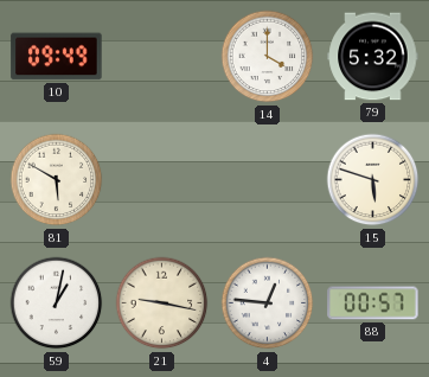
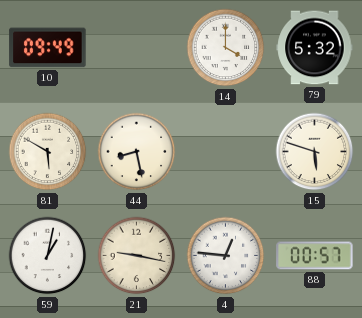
44: none -> 8:28
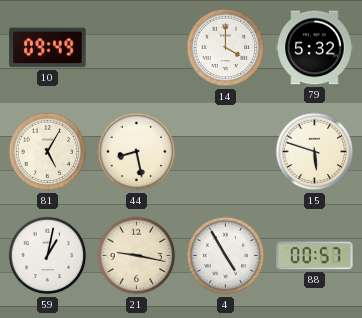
81: 5:50 -> 5:05
4: 12:46 -> 4:55
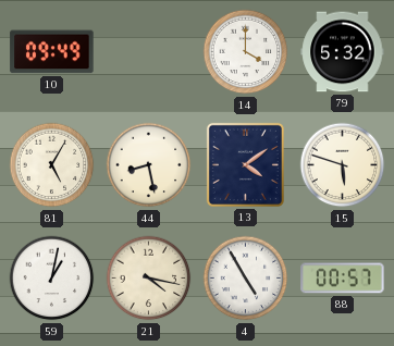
13: none -> 4:09
21: 9:17 -> 4:17
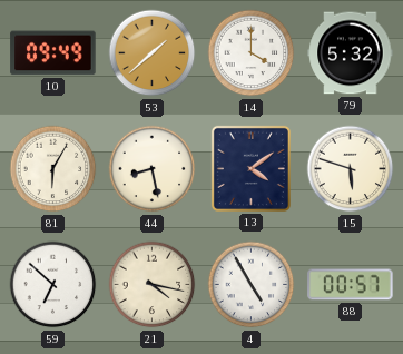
53: none -> 1:38
81: 5:05 -> 6:05
59: 1:02 -> 6:52
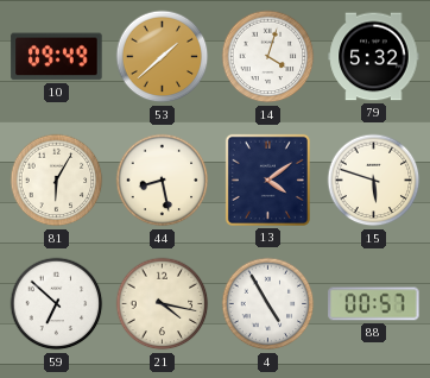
14: 4:00 -> 4:03
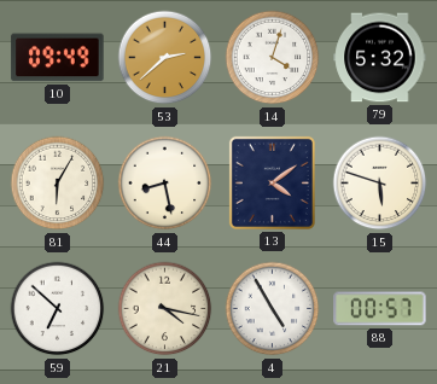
53: 1:38 -> 2:38
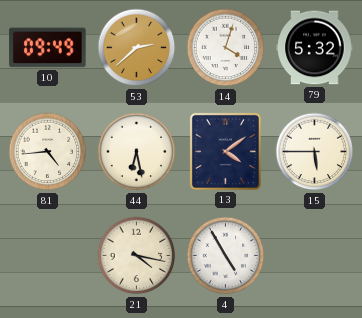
81: 6:05 -> 4:44
44: 8:28 -> 6:28
15: 5:48 -> 5:45
59: 6:52 -> none
88: 00:57 -> none
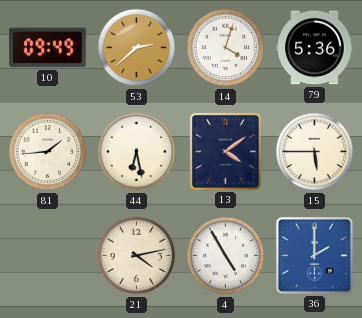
79: 5:32 -> 5:36
81: 4:44 -> 1:44
21: 4:17 -> 4:13
36: none -> 2:00
